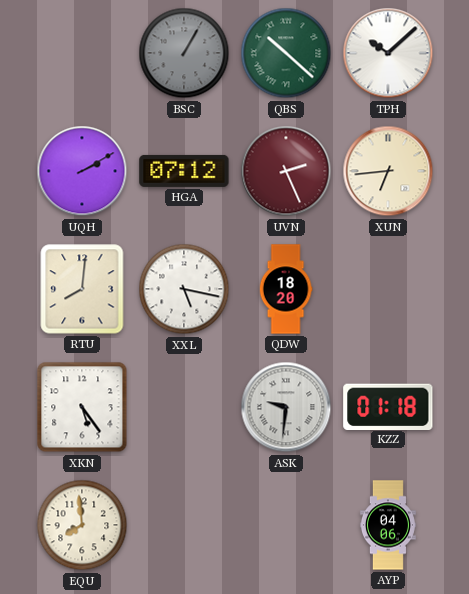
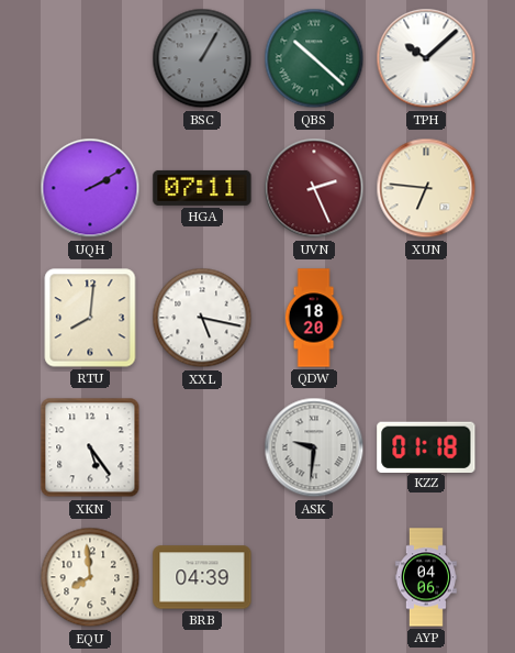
HGA: 07:12 -> 07:11
XUN: 6:44 -> 6:46
BRB: none -> 04:39
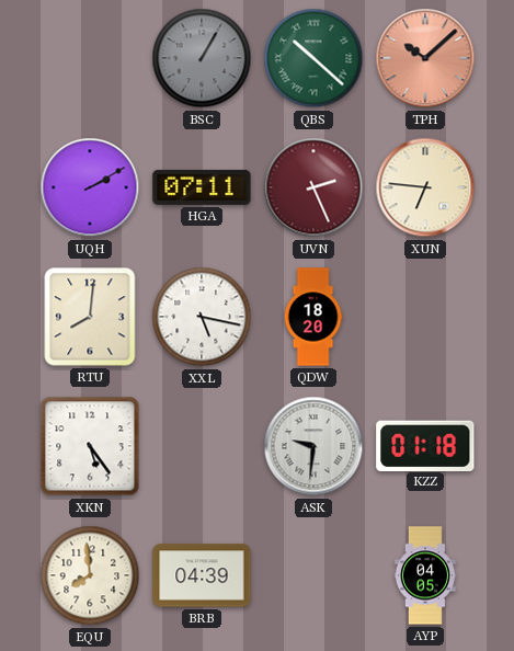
TPH dial: white -> salmon
AYP: 04:06 -> 04:05
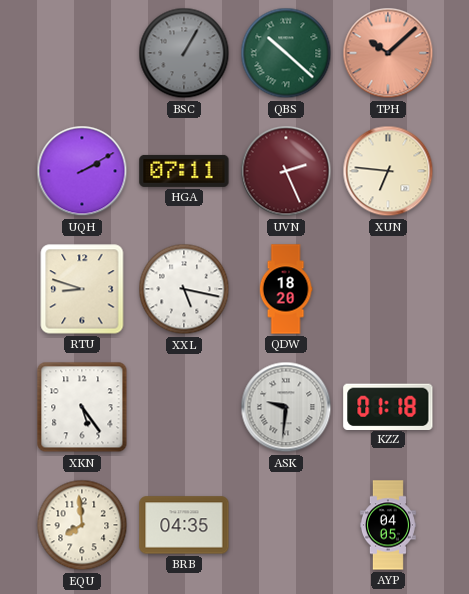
RTU: 8:01 -> 8:48
BRB: 04:39 -> 04:35
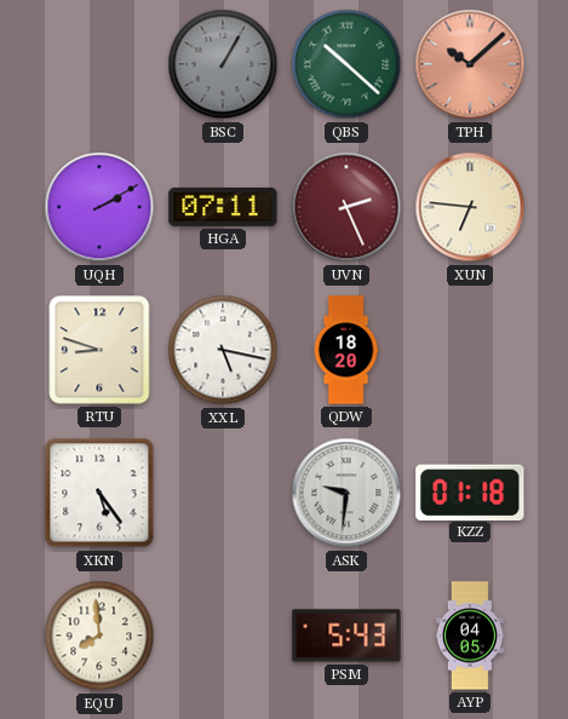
BRB: 04:35 -> none
PSM: none -> 5:43
